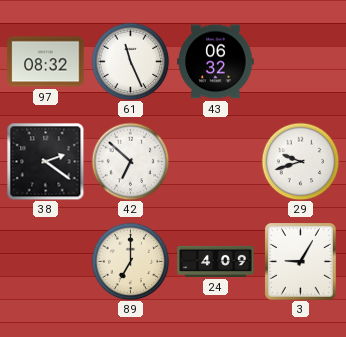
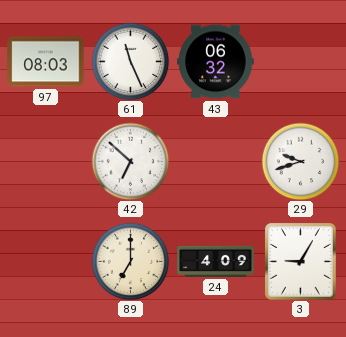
97: 08:32 -> 08:03
38: 2:21 -> none
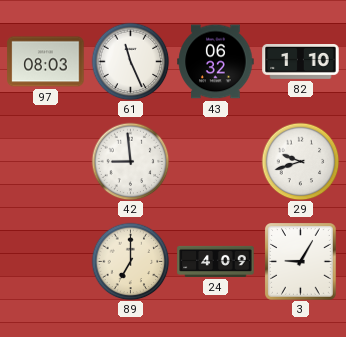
82: none -> 1:10
42: 6:52 -> 8:59
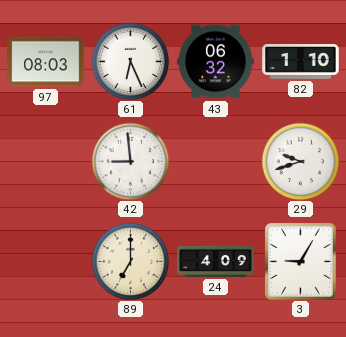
61: 11:26 -> 6:26
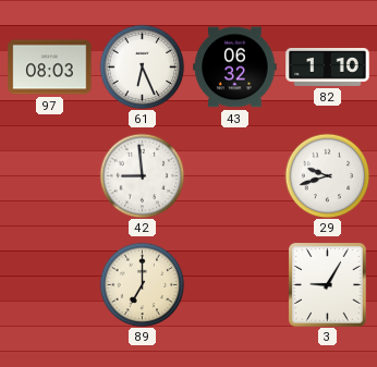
24: 4:09 -> none
